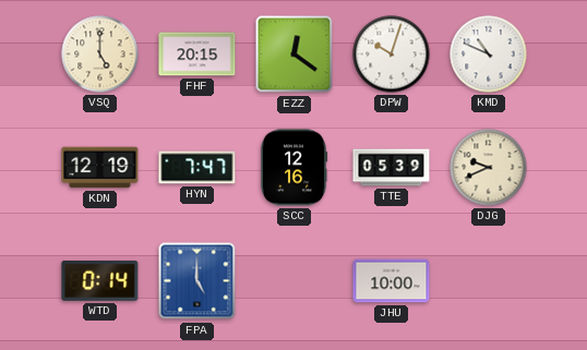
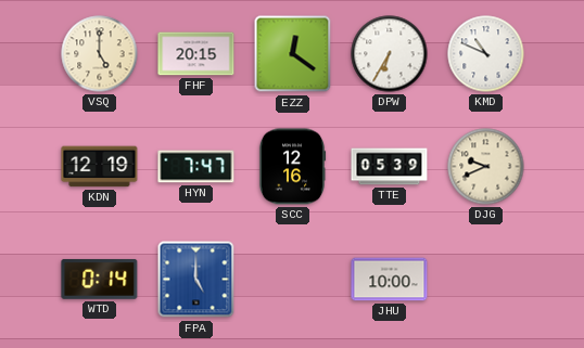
DPW: 10:03 -> 6:35
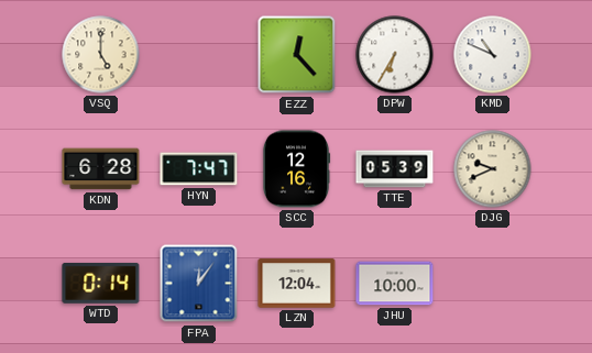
FHF: 20:15 -> none
EZZ: 12:21 -> 12:23
KDN: 12:19 -> 6:28
FPA: 5:00 -> 12:06
LZN: none -> 12:04
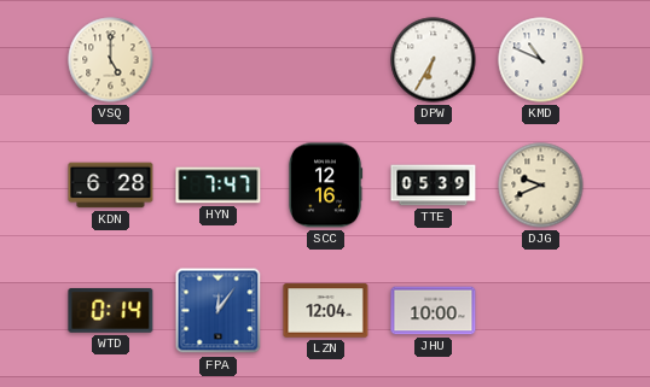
EZZ: 12:23 -> none
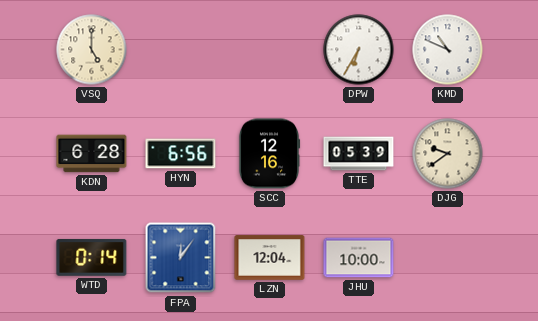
HYN: 7:47 -> 6:56
DJG: 9:41 -> 9:39
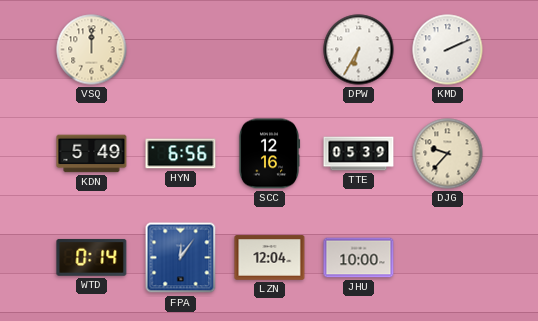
VSQ: 5:00 -> 12:00
KMD: 10:49 -> 2:11
KDN: 6:28 -> 5:49
DJG: 9:39 -> 9:37
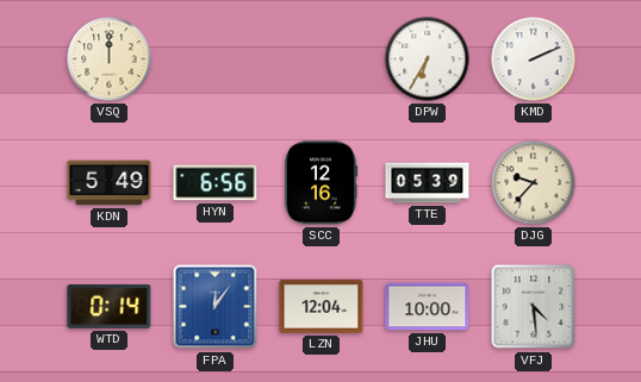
VFJ: none -> 4:29
